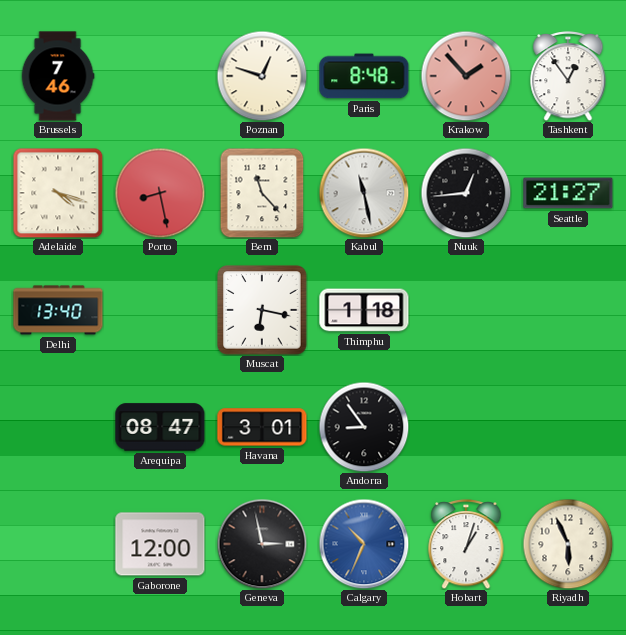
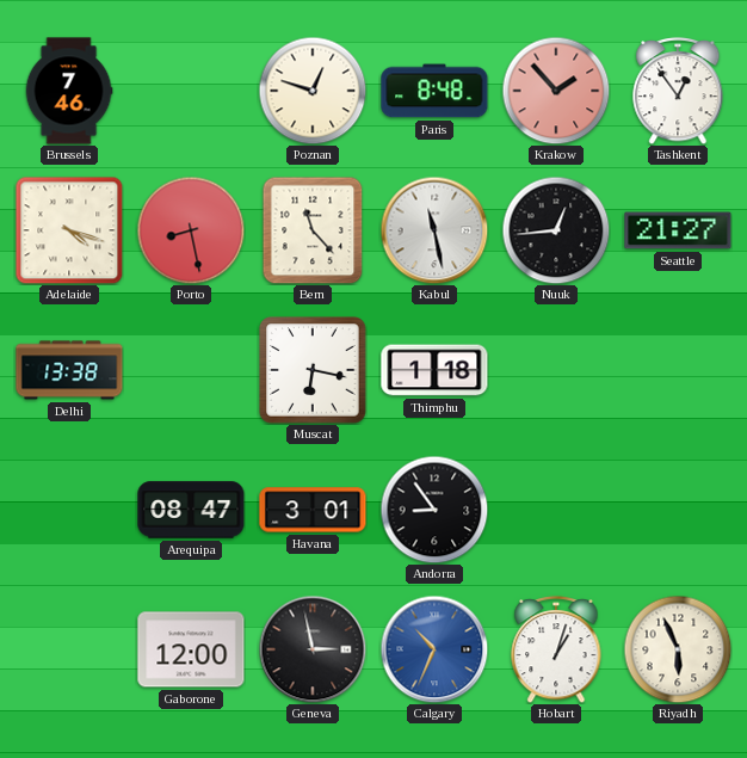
Delhi: 13:40 -> 13:38
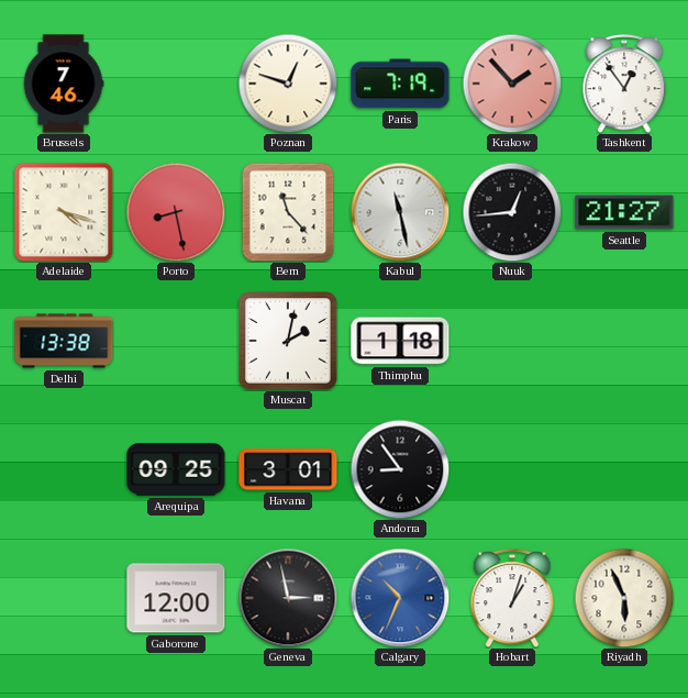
Paris: 8:48 -> 7:19
Muscat: 6:17 -> 2:02
Arequipa: 08:47 -> 09:25
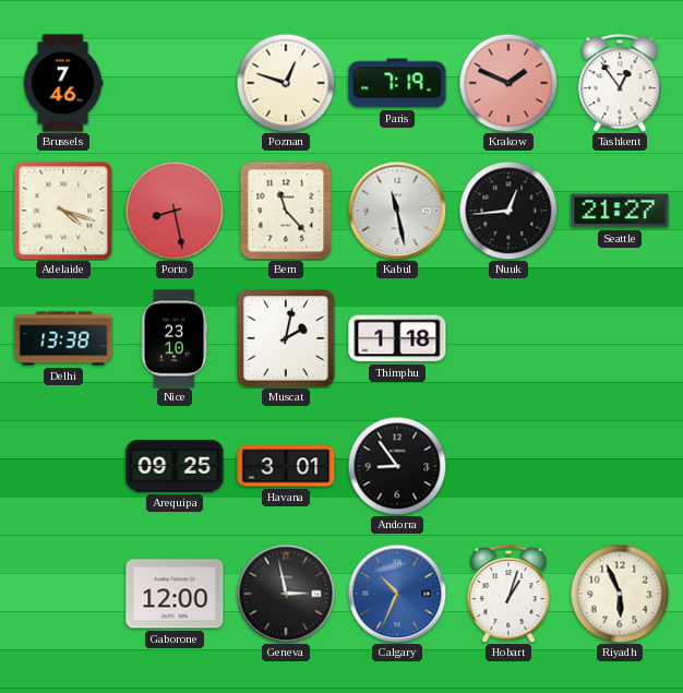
Krakow: 1:53 -> 1:49
Nice: none -> 23:10
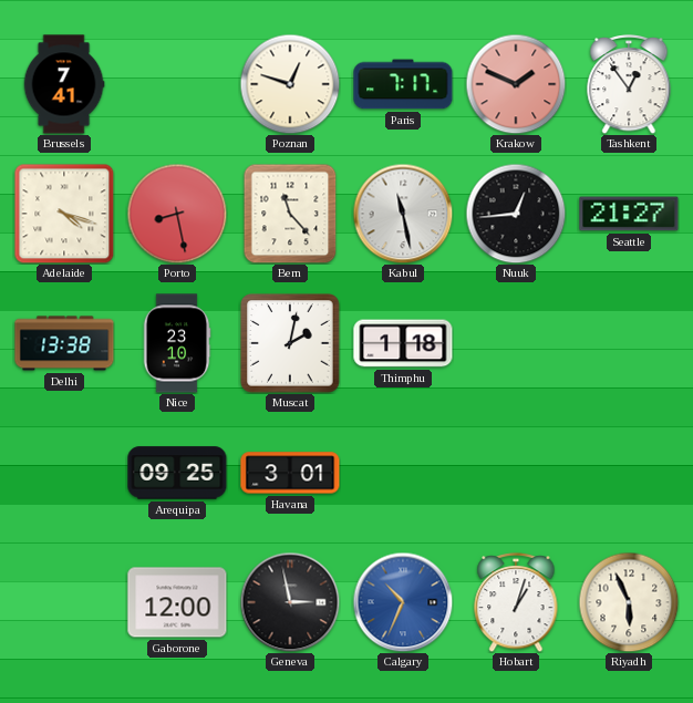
Brussels: 7:46 -> 7:41
Paris: 7:19 -> 7:17
Andorra: 8:54 -> none
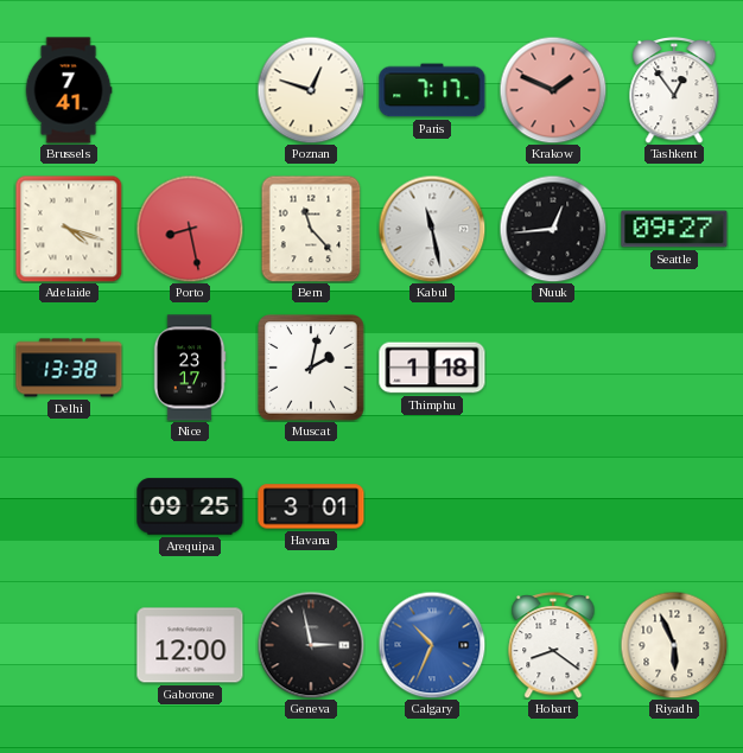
Seattle: 21:27 -> 09:27
Nice: 23:10 -> 23:17
Hobart: 1:03 -> 8:21
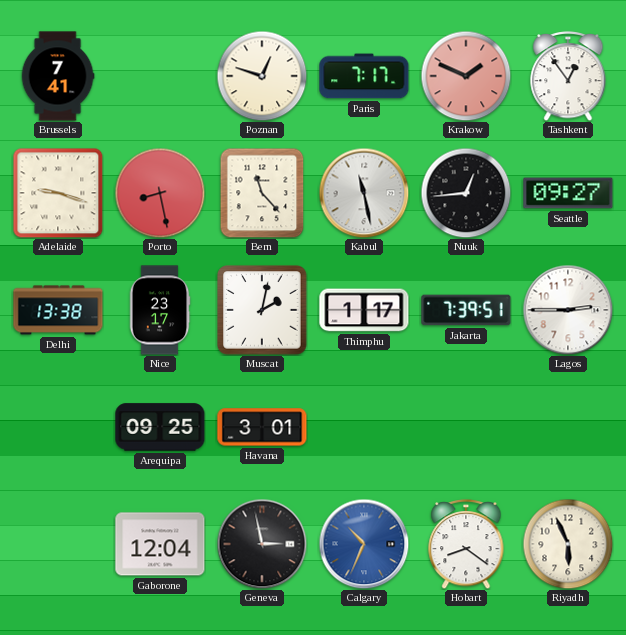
Adelaide: 4:18 -> 9:18
Thimphu: 1:18 -> 1:17
Jakarta: none -> 7:39
Lagos: none -> 2:45
Gaborone: 12:00 -> 12:04
